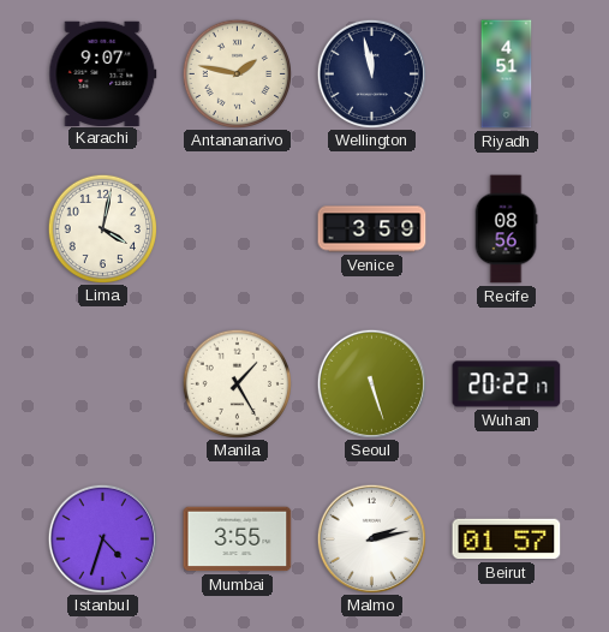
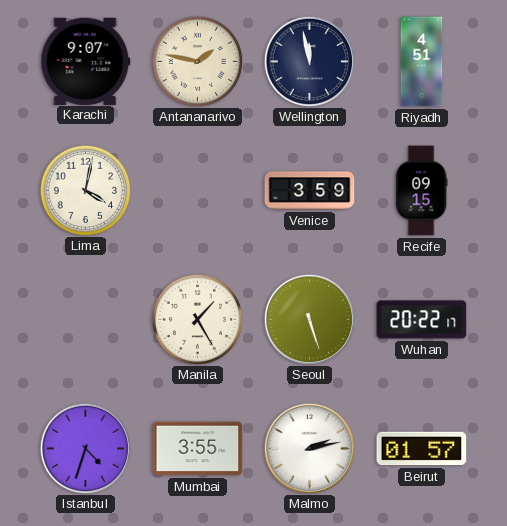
Recife: 08:56 -> 09:15
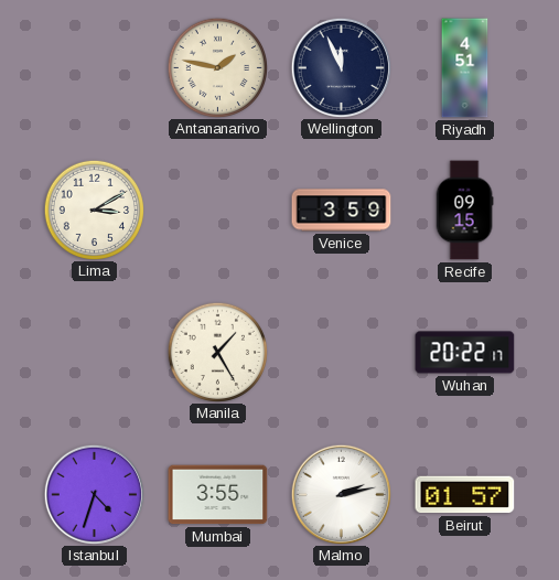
Karachi: 9:07 -> none
Wellington: 11:58 -> 11:56
Lima: 4:02 -> 3:10
Seoul: 5:27 -> none
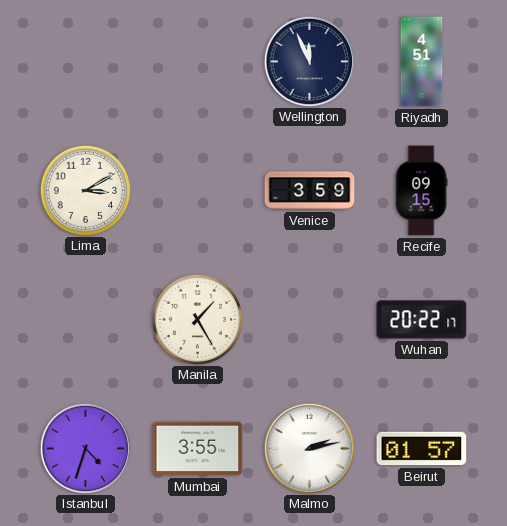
Antananarivo: 1:47 -> none
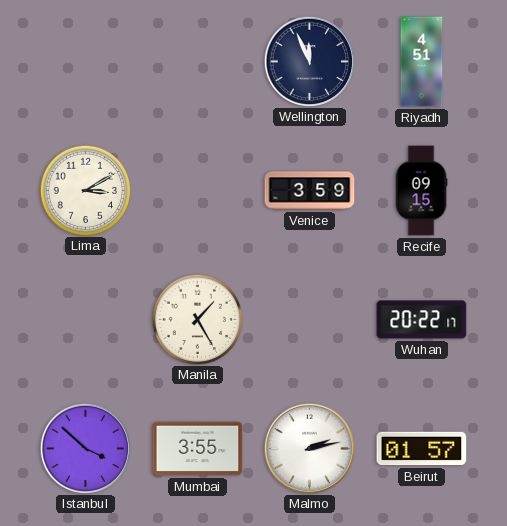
Istanbul: 4:33 -> 3:52
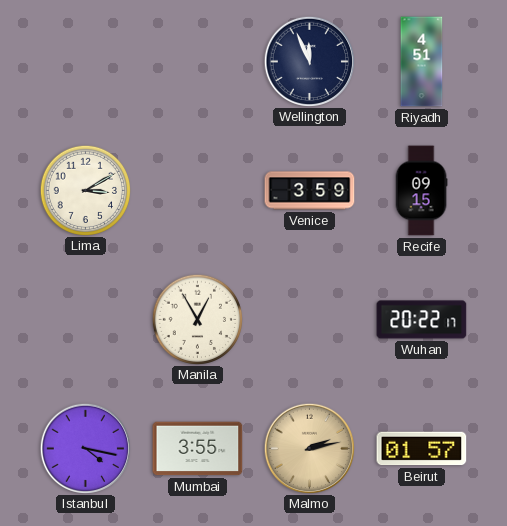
Manila: 1:25 -> 12:55
Istanbul: 3:52 -> 4:17
Malmo dial: white -> champagne
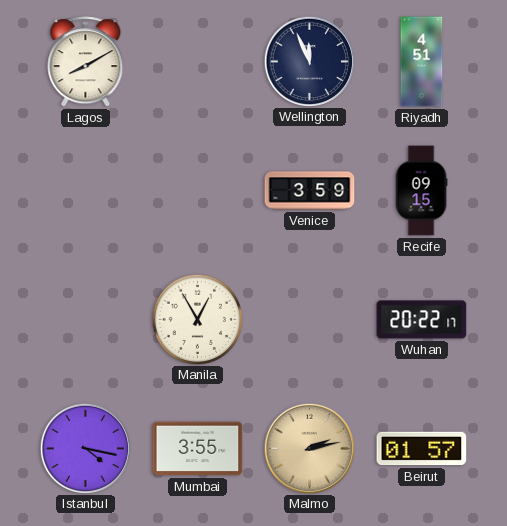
Lagos: none -> 8:10
Lima: 3:10 -> none
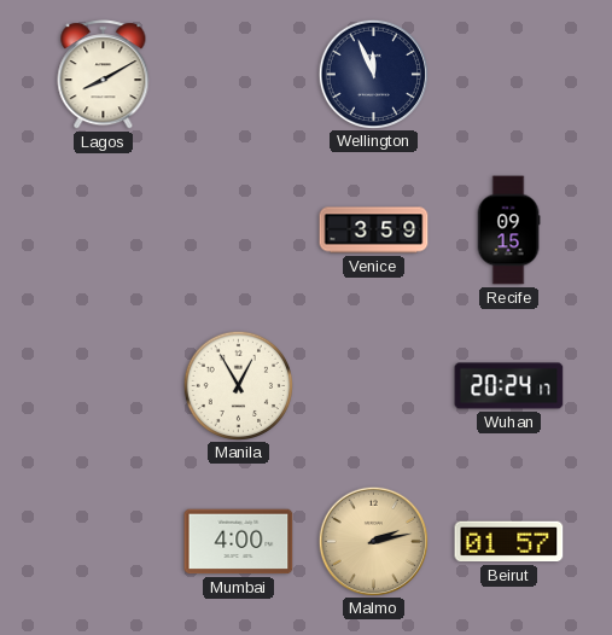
Riyadh: 4:51 -> none
Wuhan: 20:22 -> 20:24
Istanbul: 4:17 -> none
Mumbai: 3:55 -> 4:00
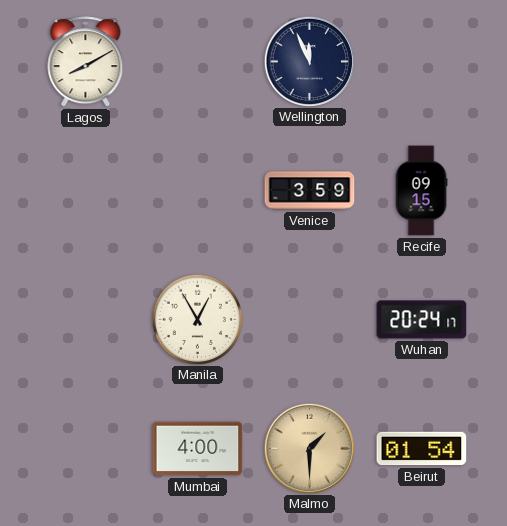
Malmo: 2:13 -> 1:30
Beirut: 01:57 -> 01:54
